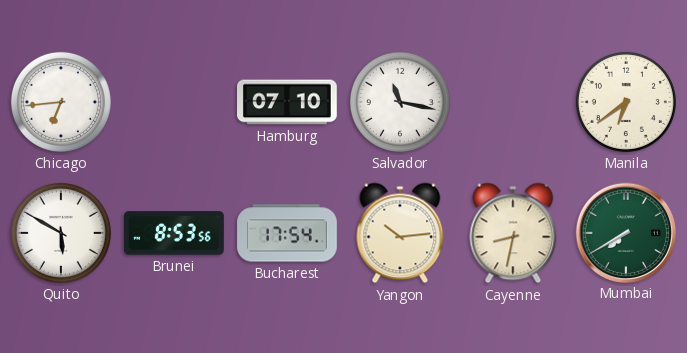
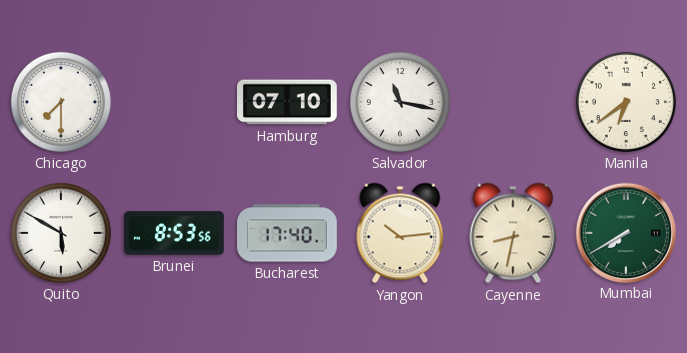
Chicago: 6:44 -> 7:30
Bucharest: 17:54 -> 17:40
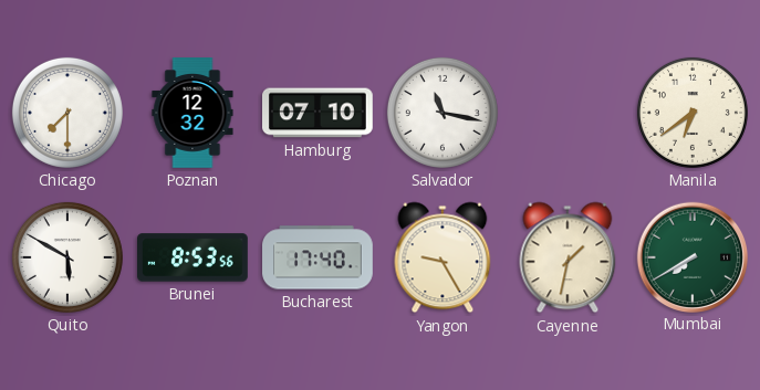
Poznan: none -> 12:32
Yangon: 10:14 -> 9:25
Cayenne: 8:32 -> 1:32
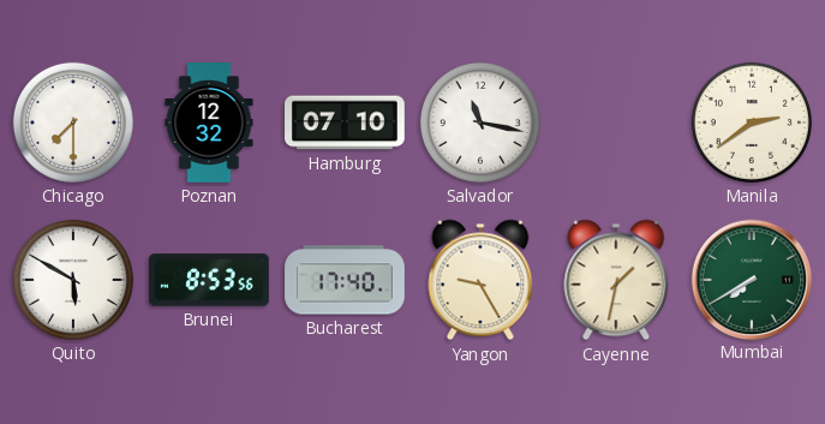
Manila: 6:39 -> 2:39
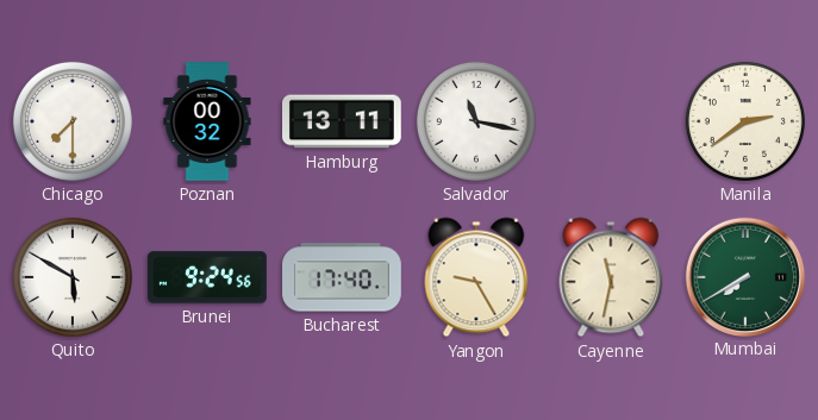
Poznan: 12:32 -> 00:32
Hamburg: 07:10 -> 13:11
Brunei: 8:53 -> 9:24
Cayenne: 1:32 -> 11:32
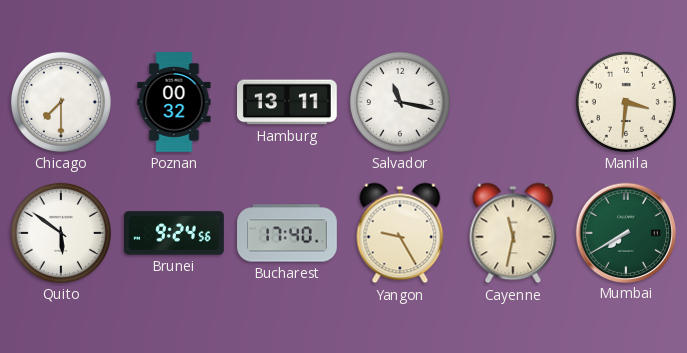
Manila: 2:39 -> 3:31
Quito: 5:50 -> 5:51
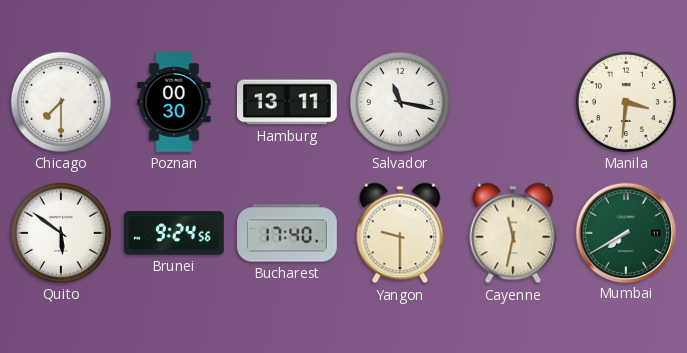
Poznan: 00:32 -> 00:30
Yangon: 9:25 -> 9:30
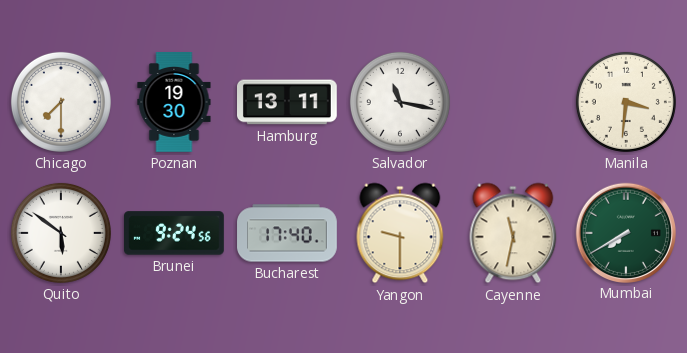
Poznan: 00:30 -> 19:30
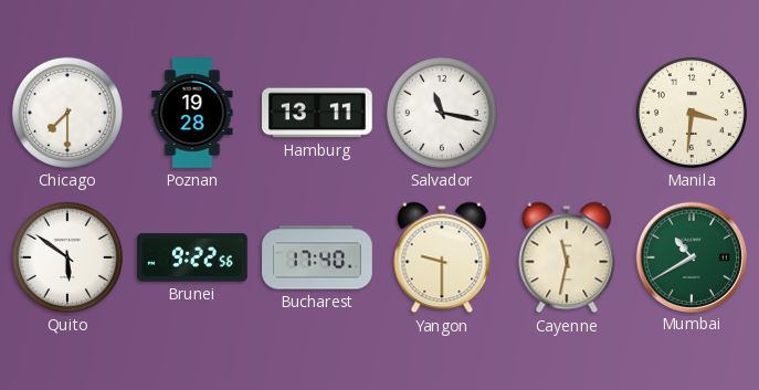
Poznan: 19:30 -> 19:28
Brunei: 9:24 -> 9:22
Mumbai: 7:40 -> 10:40
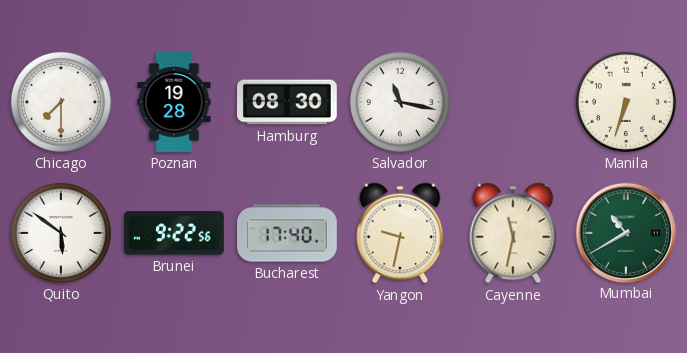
Hamburg: 13:11 -> 08:30
Manila: 3:31 -> 6:33
Yangon: 9:30 -> 9:32
